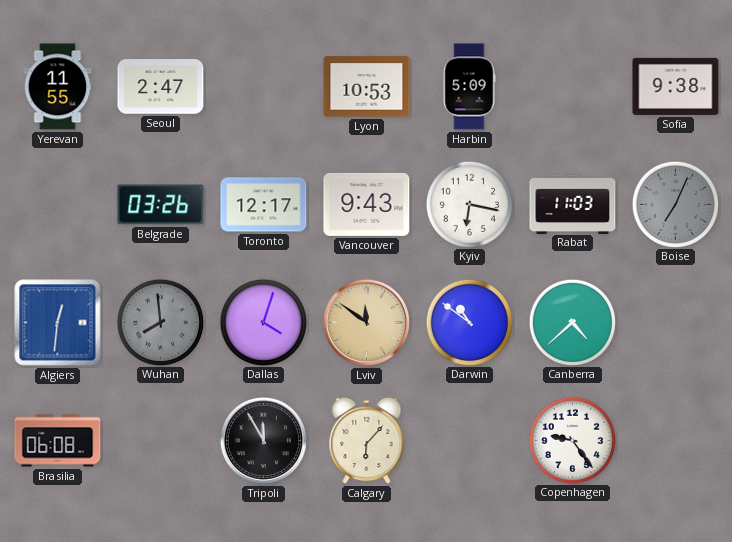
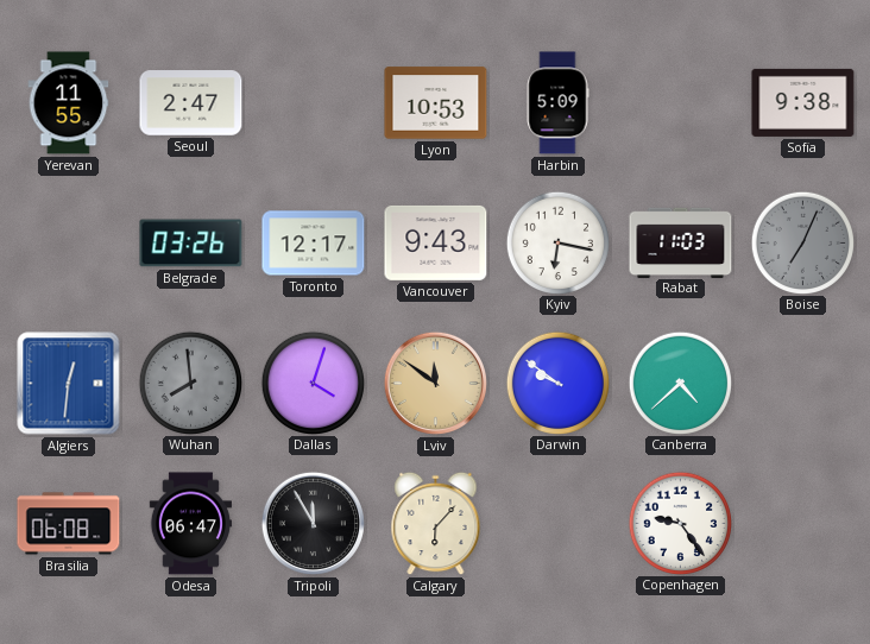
Darwin: 10:51 -> 9:51
Odesa: none -> 06:47
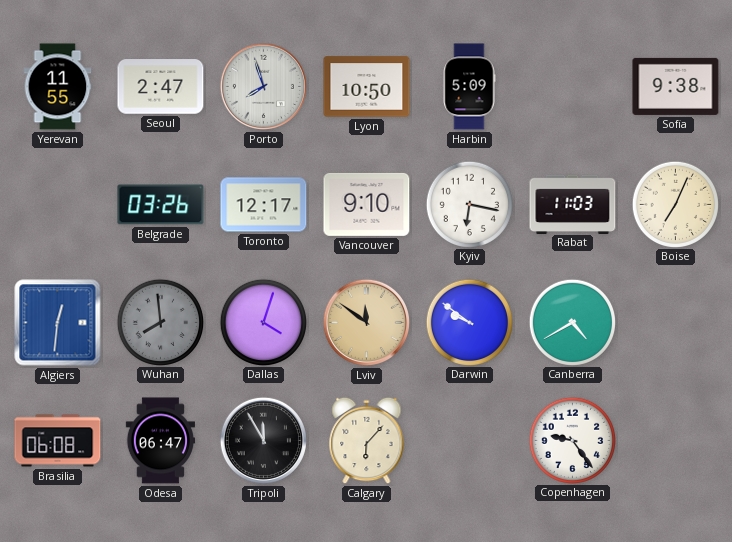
Porto: none -> 7:57
Lyon: 10:53 -> 10:50
Vancouver: 9:43 -> 9:10
Boise dial: grey -> cream
Canberra: 4:38 -> 4:40
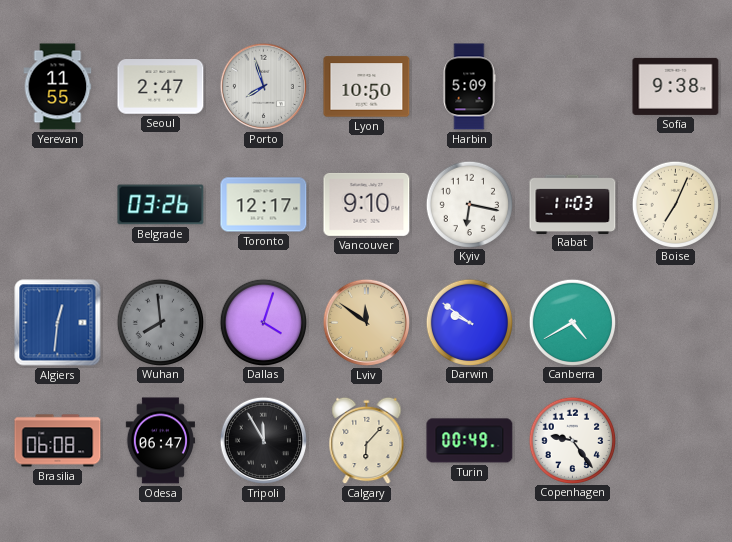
Turin: none -> 00:49
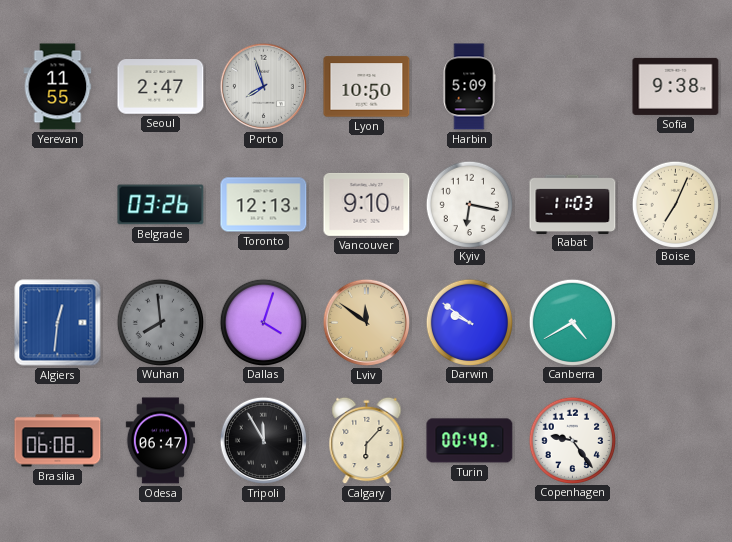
Toronto: 12:17 -> 12:13
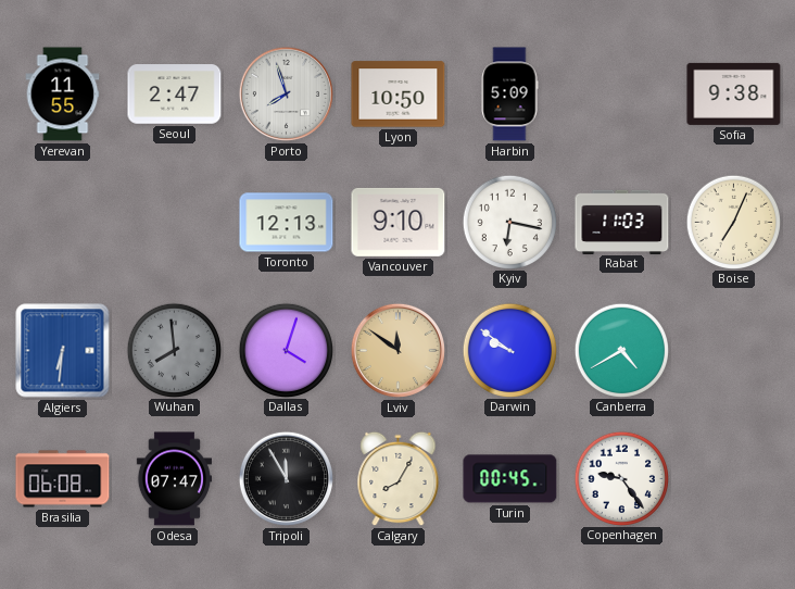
Belgrade: 03:26 -> none
Algiers: 12:31 -> 6:31
Odesa: 06:47 -> 07:47
Calgary: 6:07 -> 8:05
Turin: 00:49 -> 00:45
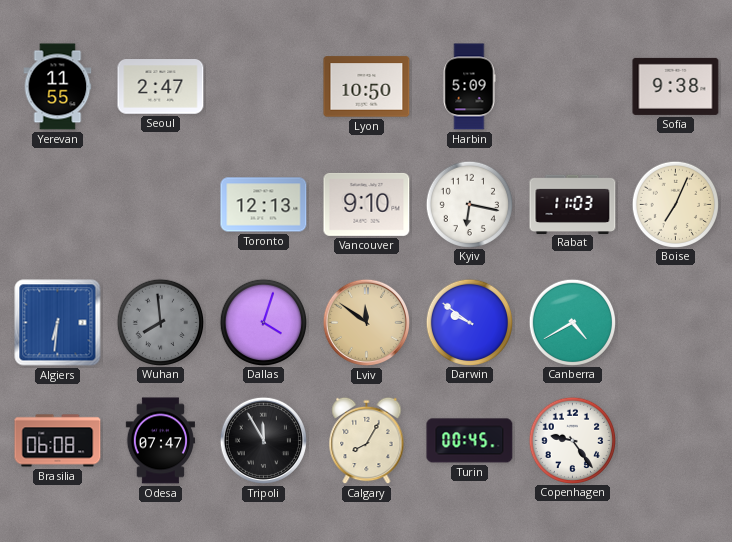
Porto: 7:57 -> none
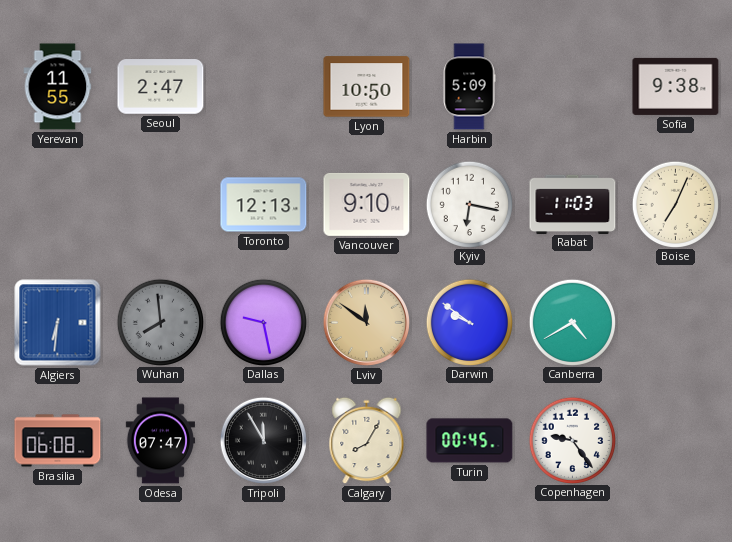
Dallas: 4:03 -> 9:28
